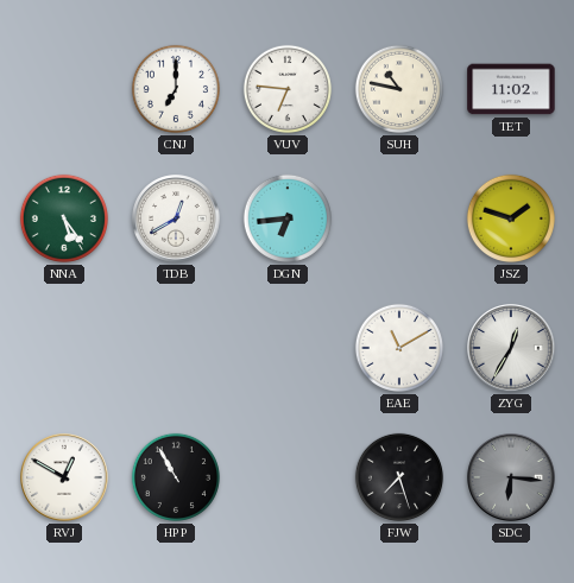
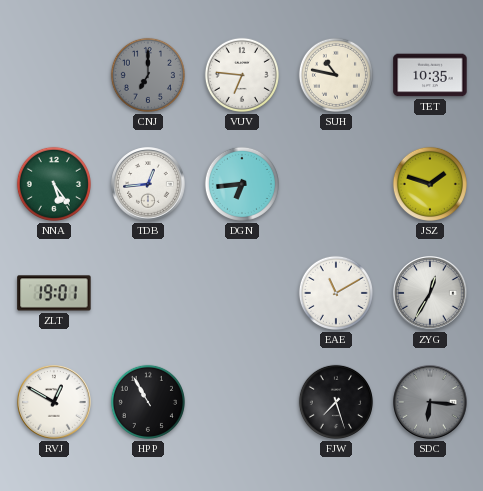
CNJ dial: white -> grey
TET: 11:02 -> 10:35
TDB: 12:40 -> 12:44
ZLT: none -> 19:01
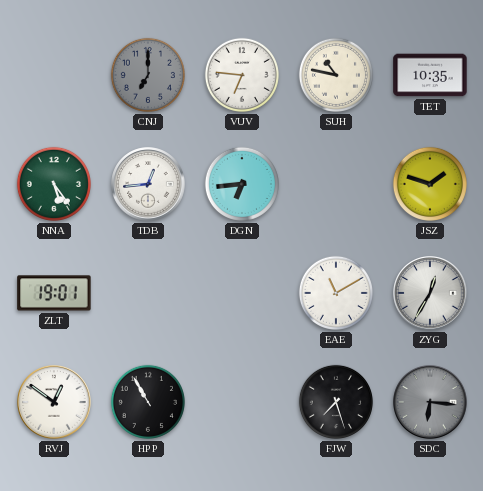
RVJ: 12:50 -> 12:51
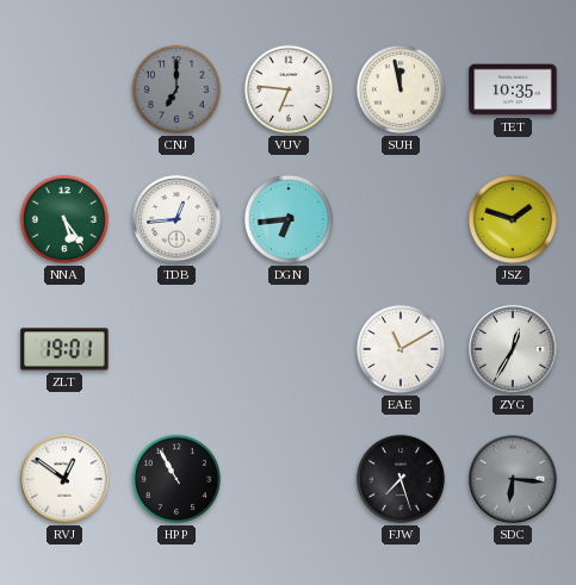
SUH: 10:47 -> 11:58
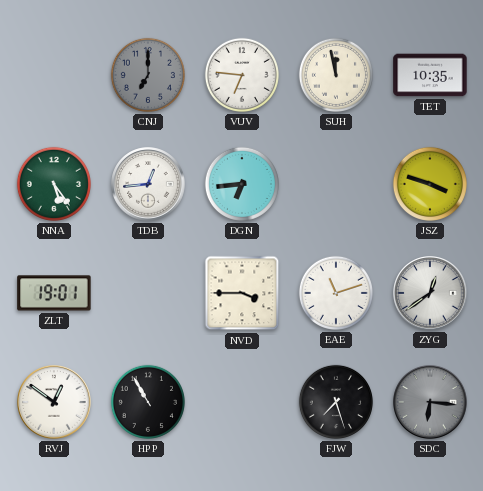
JSZ: 1:48 -> 3:48
NVD: none -> 3:45
EAE: 11:10 -> 11:12
ZYG: 12:35 -> 12:39
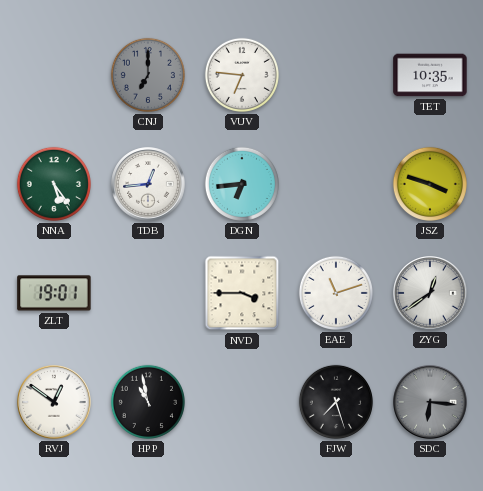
SUH: 11:58 -> none
HPP: 10:55 -> 10:58
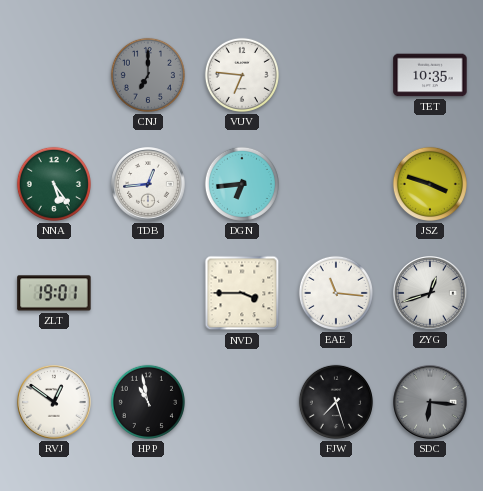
EAE: 11:12 -> 11:16
ZYG: 12:39 -> 12:42
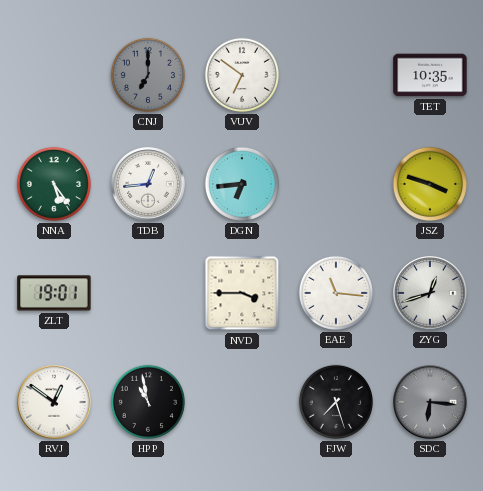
VUV: 6:46 -> 6:51
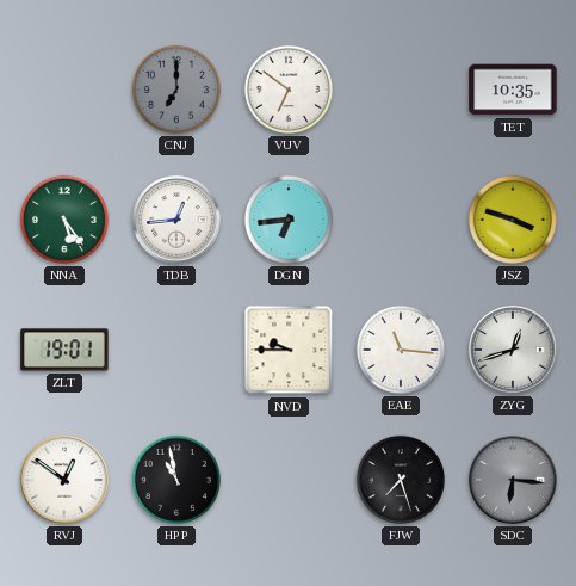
NVD: 3:45 -> 9:45
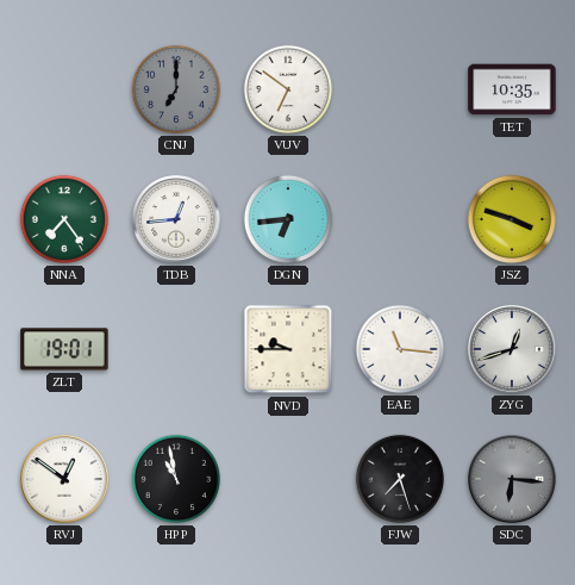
NNA: 5:24 -> 7:24
